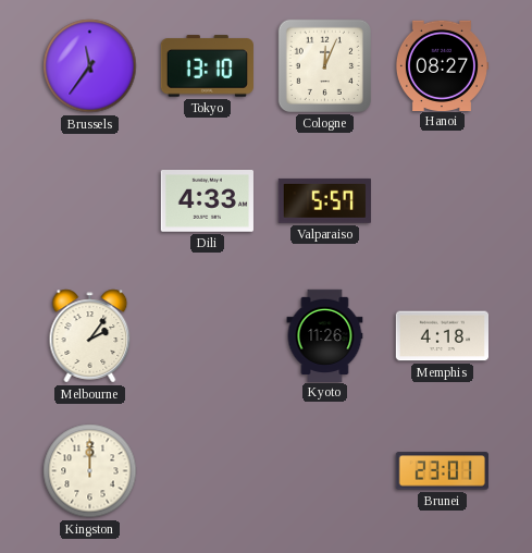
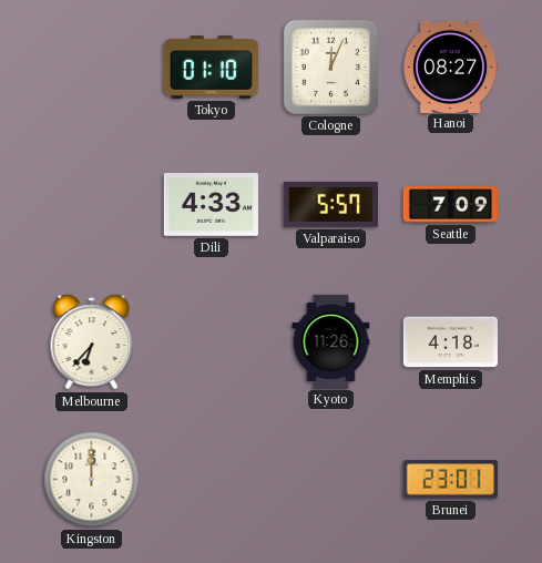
Brussels: 11:36 -> none
Tokyo: 13:10 -> 01:10
Seattle: none -> 7:09
Melbourne: 2:06 -> 6:37
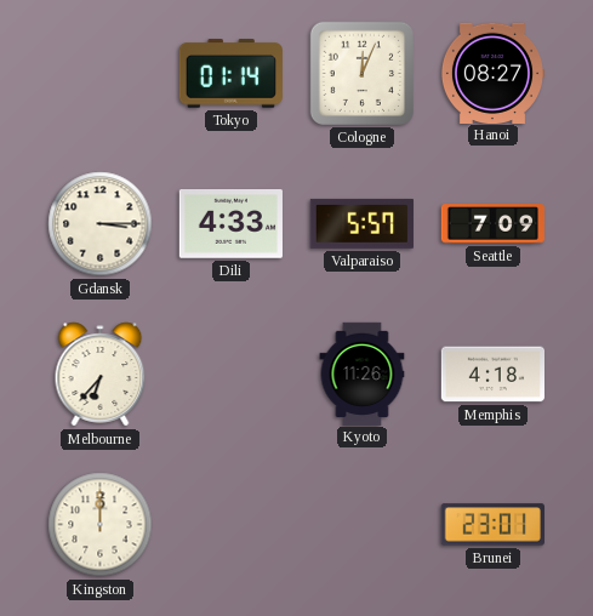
Tokyo: 01:10 -> 01:14
Gdansk: none -> 3:15
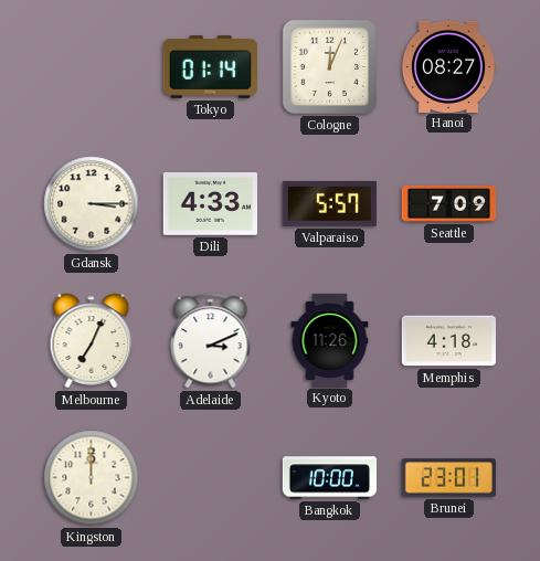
Melbourne: 6:37 -> 7:04
Adelaide: none -> 3:11
Bangkok: none -> 10:00
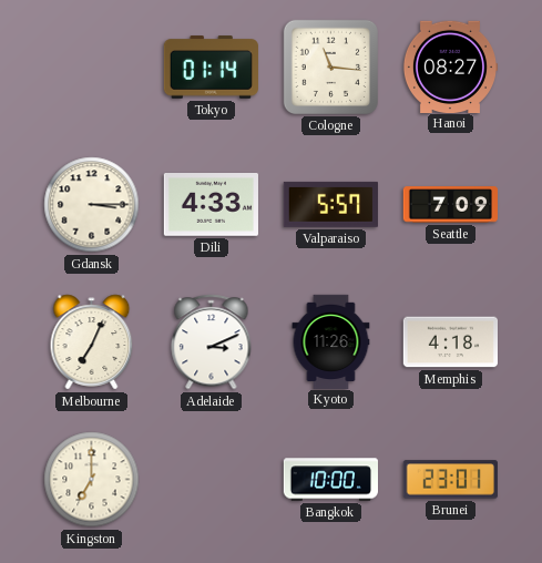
Cologne: 12:04 -> 11:16
Kingston: 12:00 -> 7:00
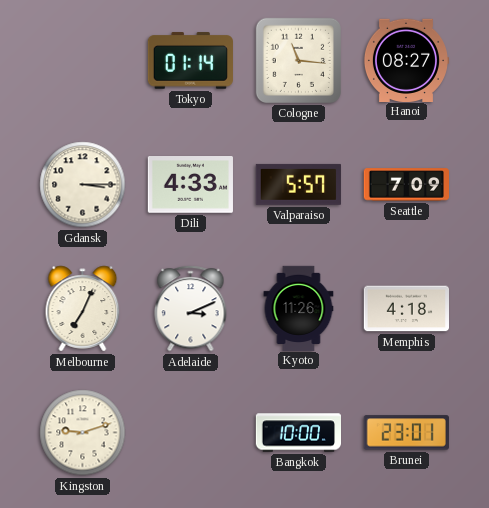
Kingston: 7:00 -> 9:12
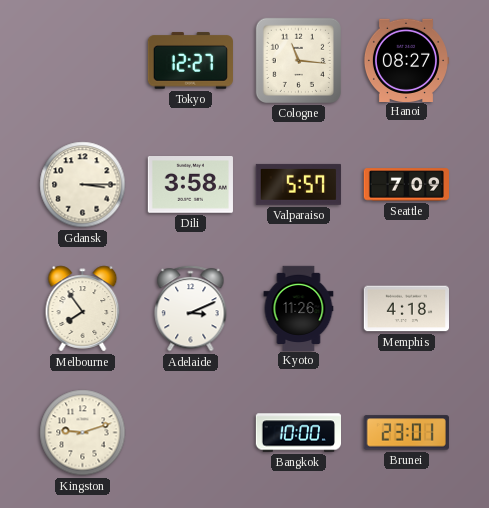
Tokyo: 01:14 -> 12:27
Dili: 4:33 -> 3:58
Melbourne: 7:04 -> 7:54
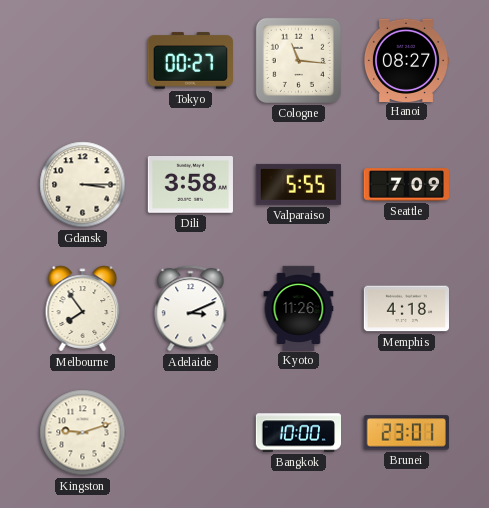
Tokyo: 12:27 -> 00:27
Valparaiso: 5:57 -> 5:55
